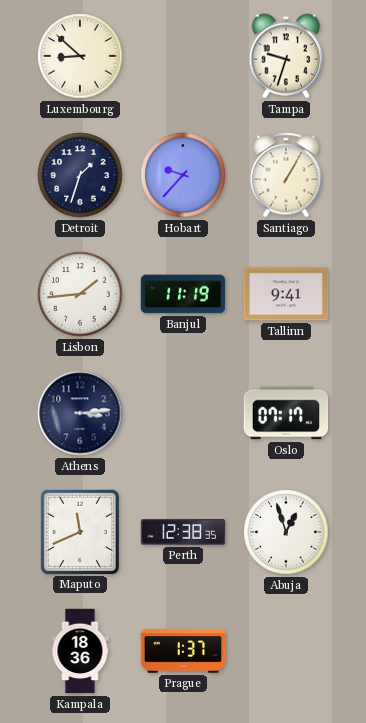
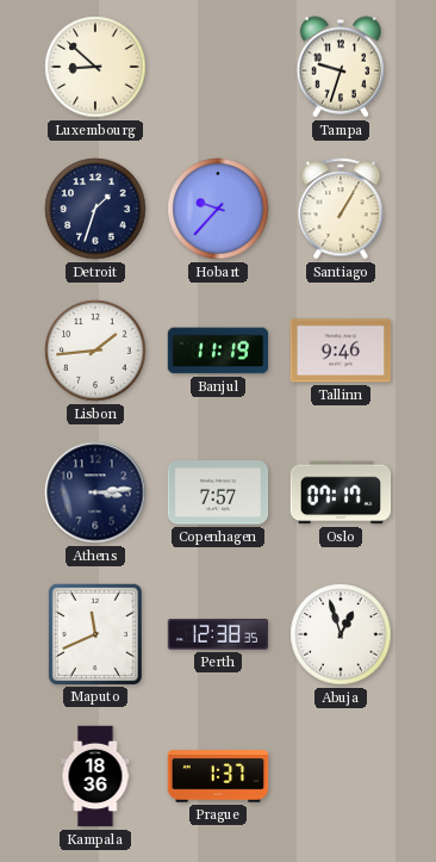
Tallinn: 9:41 -> 9:46
Copenhagen: none -> 7:57
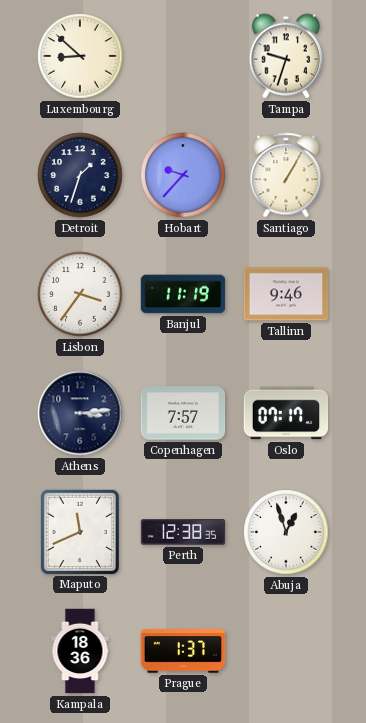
Lisbon: 1:44 -> 3:36
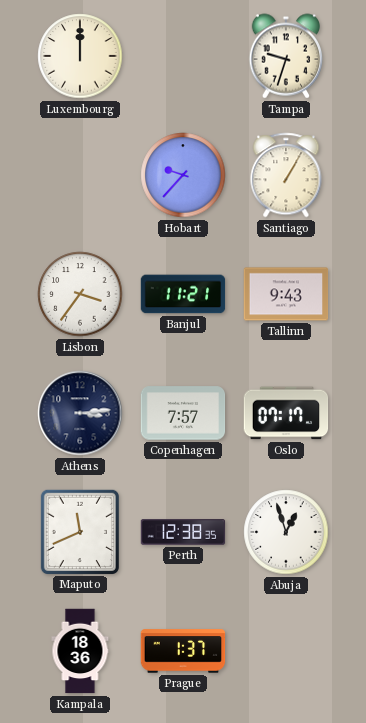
Luxembourg: 8:52 -> 12:00
Detroit: 1:33 -> none
Banjul: 11:19 -> 11:21
Tallinn: 9:46 -> 9:43
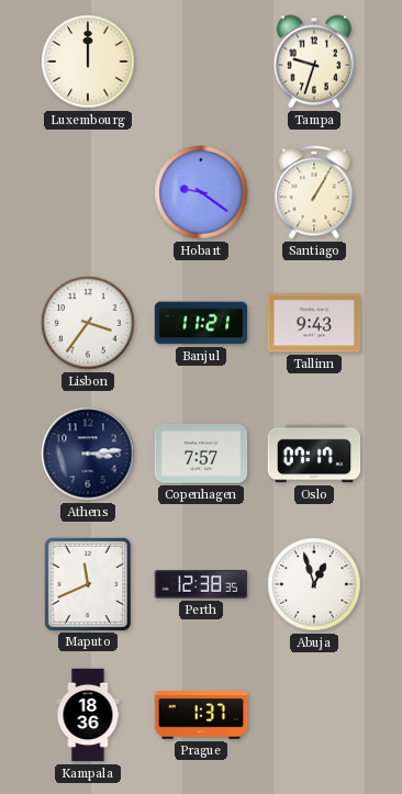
Hobart: 9:37 -> 9:21
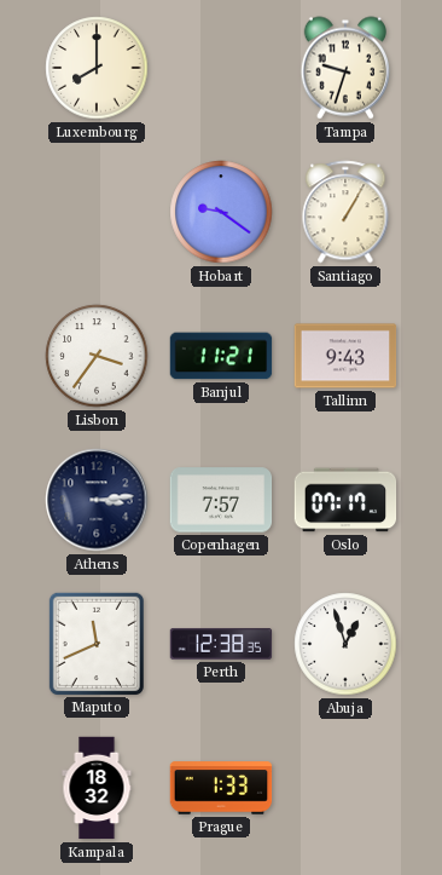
Luxembourg: 12:00 -> 8:00
Kampala: 18:36 -> 18:32
Prague: 1:37 -> 1:33
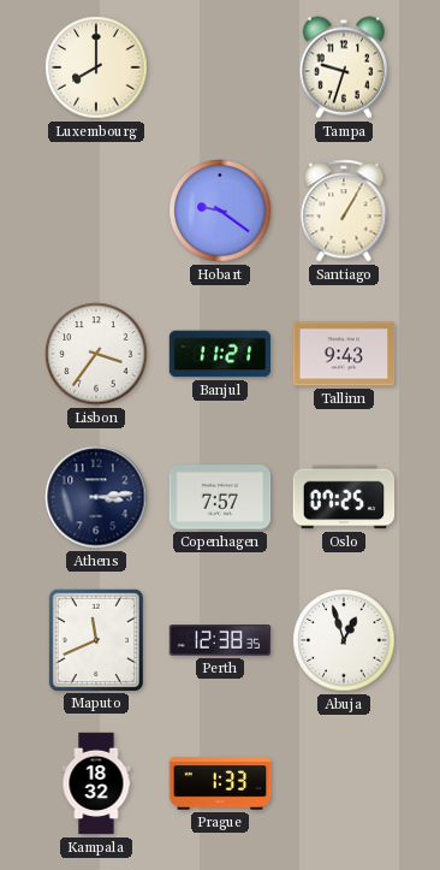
Oslo: 07:17 -> 07:25
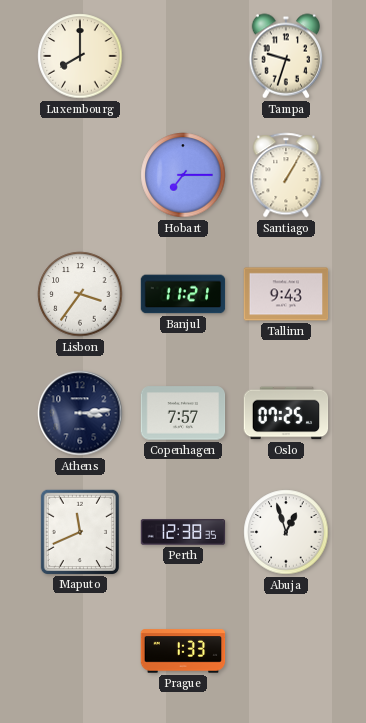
Hobart: 9:21 -> 7:15
Kampala: 18:32 -> none
